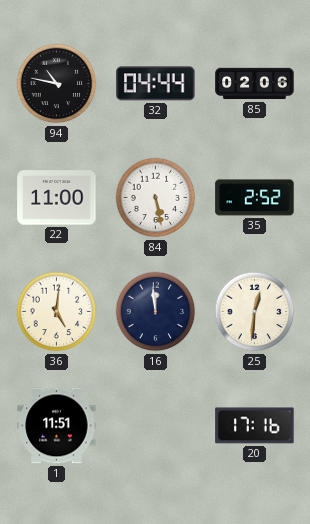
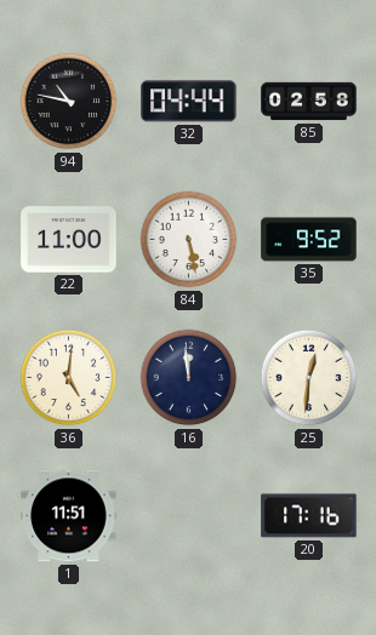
85: 02:06 -> 02:58
35: 2:52 -> 9:52
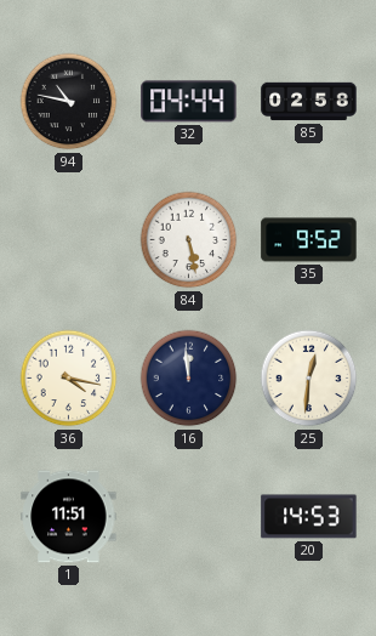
22: 11:00 -> none
36: 5:01 -> 4:17
20: 17:16 -> 14:53
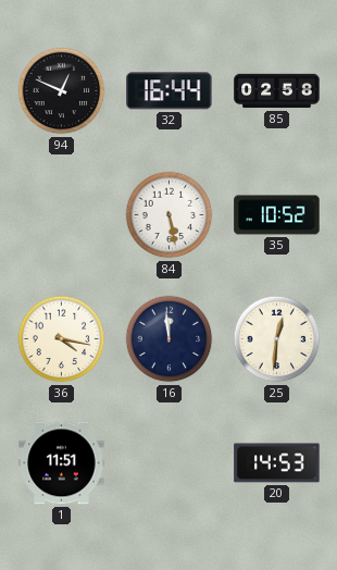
94: 10:47 -> 12:49
32: 04:44 -> 16:44
35: 9:52 -> 10:52
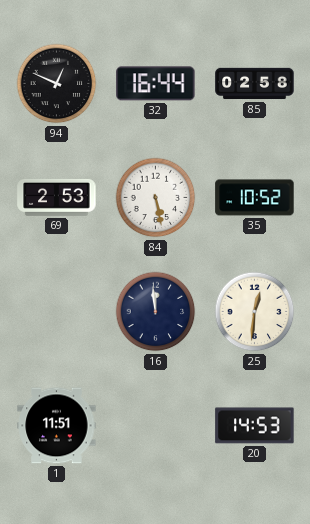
69: none -> 2:53
36: 4:17 -> none
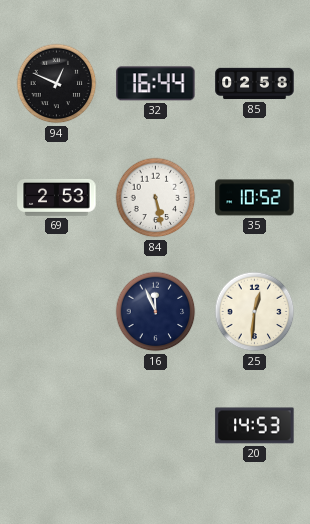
16: 11:59 -> 11:56
1: 11:51 -> none
